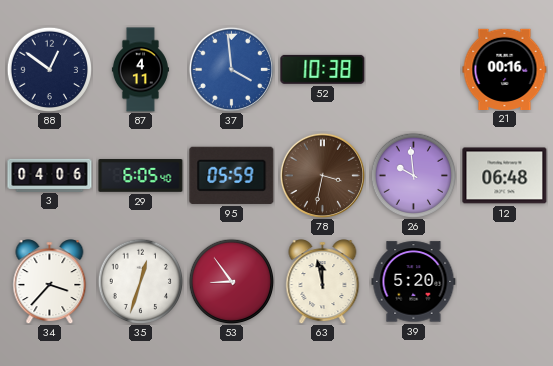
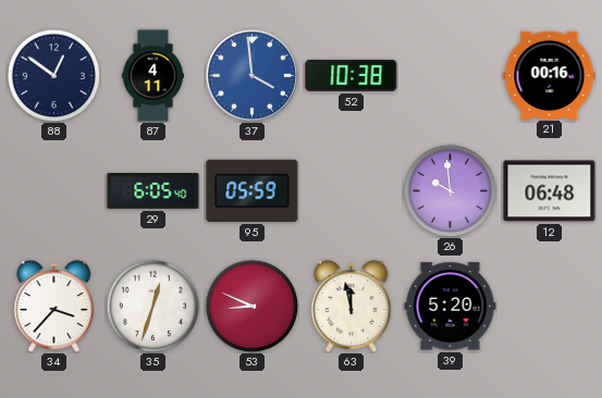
3: 04:06 -> none
78: 3:32 -> none
53: 8:54 -> 8:49
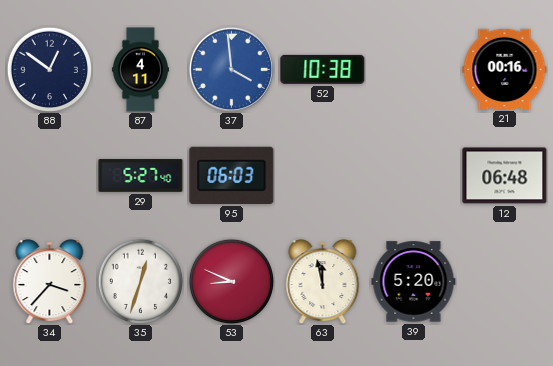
29: 6:05 -> 5:27
95: 05:59 -> 06:03
26: 9:59 -> none
